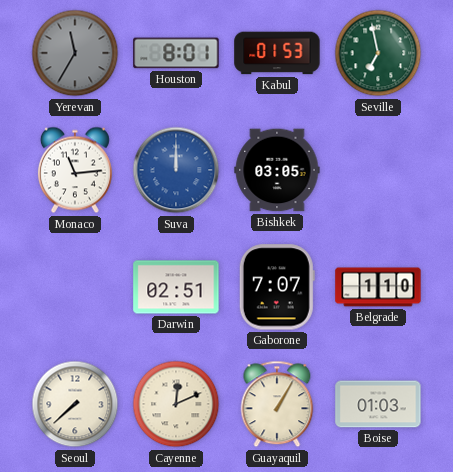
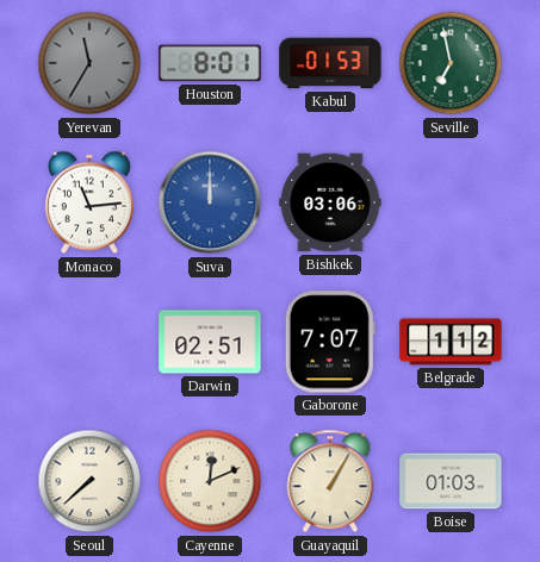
Bishkek: 03:05 -> 03:06
Belgrade: 1:10 -> 1:12
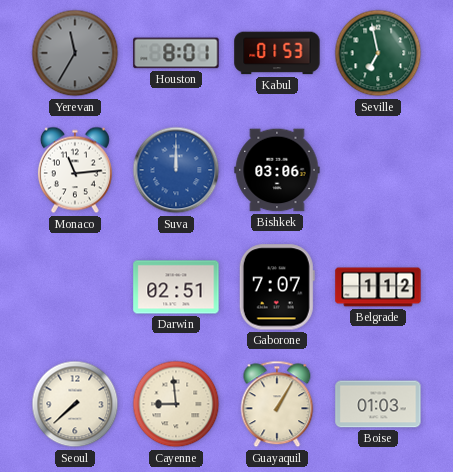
Cayenne: 12:11 -> 8:59
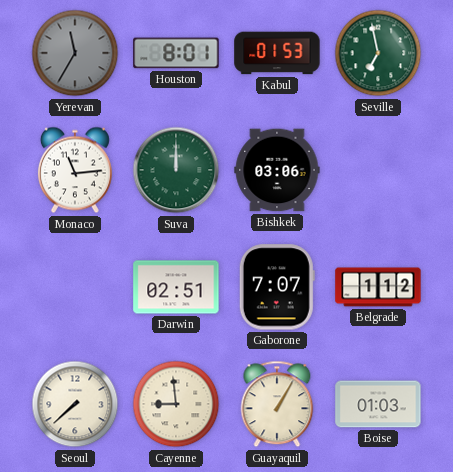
Suva dial: blue -> green
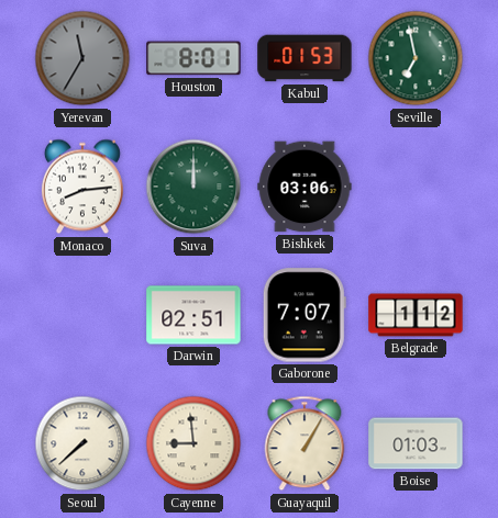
Monaco: 11:14 -> 8:14
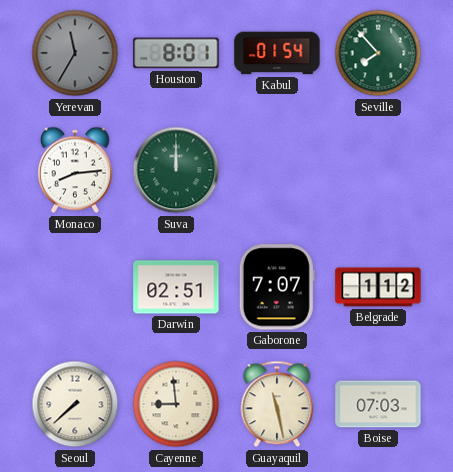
Kabul: 01:53 -> 01:54
Seville: 6:58 -> 7:53
Bishkek: 03:06 -> none
Guayaquil: 1:05 -> 11:28
Boise: 01:03 -> 07:03
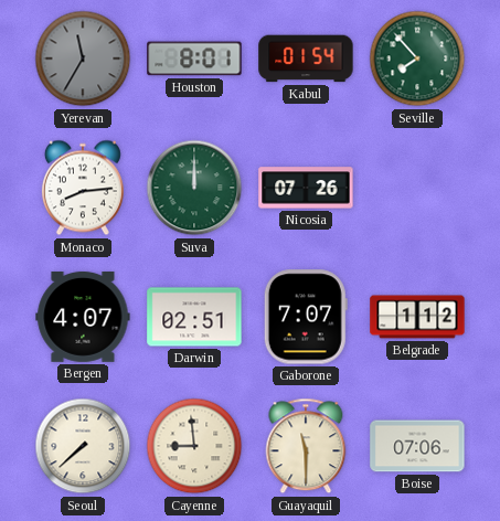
Nicosia: none -> 07:26
Bergen: none -> 4:07
Guayaquil: 11:28 -> 11:30
Boise: 07:03 -> 07:06
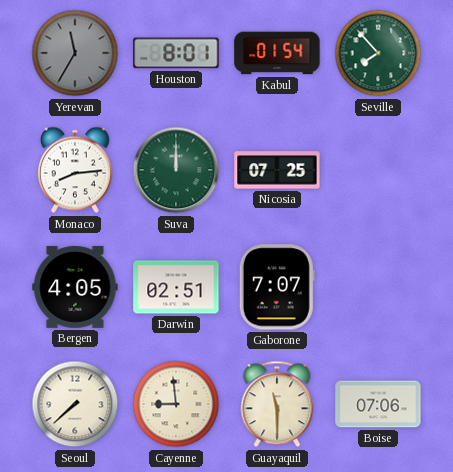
Nicosia: 07:26 -> 07:25
Bergen: 4:07 -> 4:05
Belgrade: 1:12 -> none
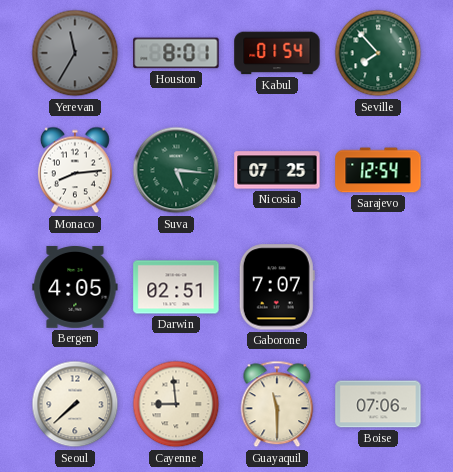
Suva: 12:00 -> 5:16
Sarajevo: none -> 12:54
